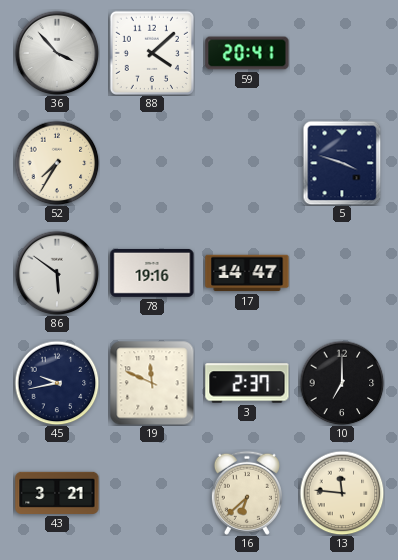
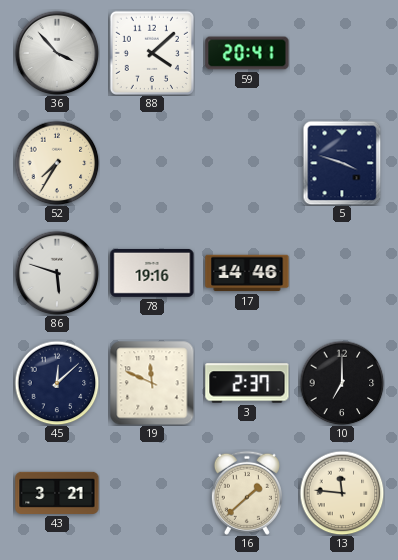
86: 5:51 -> 5:48
17: 14:47 -> 14:46
45: 9:43 -> 12:08
16: 6:38 -> 1:38
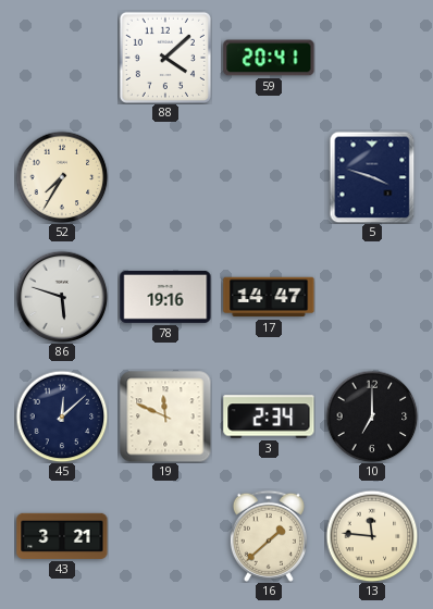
36: 3:53 -> none
17: 14:46 -> 14:47
3: 2:37 -> 2:34
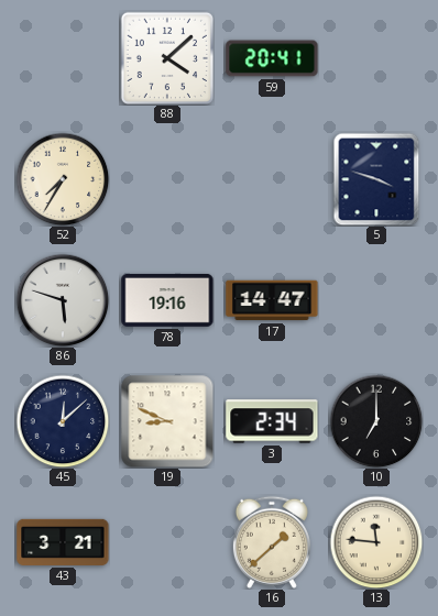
19: 11:49 -> 8:49
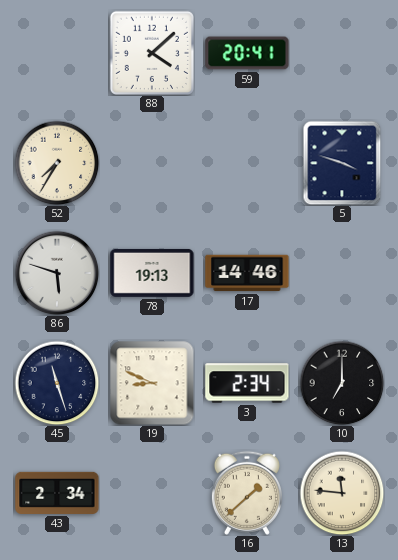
78: 19:16 -> 19:13
17: 14:47 -> 14:46
45: 12:08 -> 11:27
43: 3:21 -> 2:34
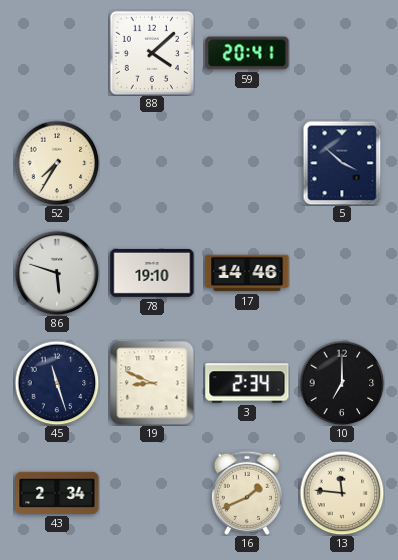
5: 3:48 -> 3:52
78: 19:13 -> 19:10
16: 1:38 -> 1:41
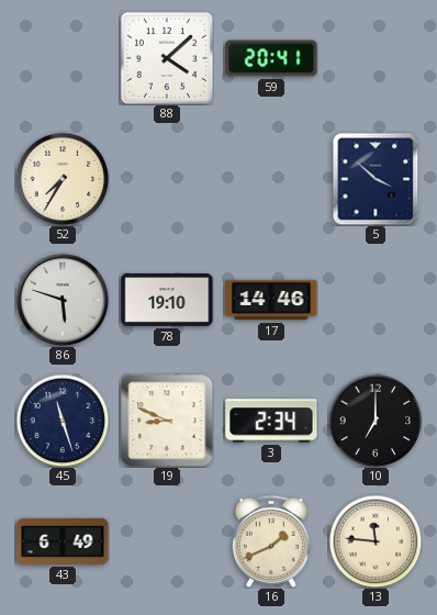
43: 2:34 -> 6:49
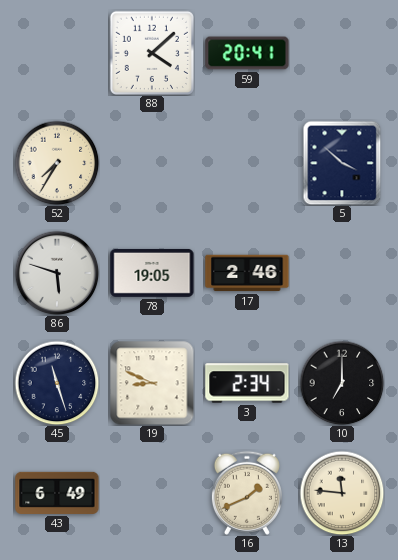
78: 19:10 -> 19:05
17: 14:46 -> 2:46
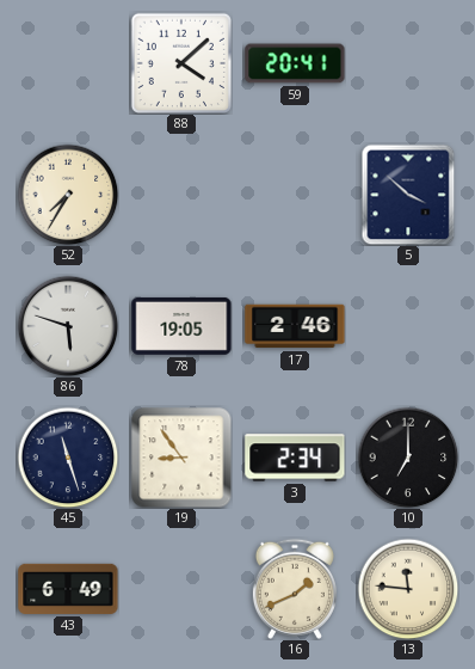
19: 8:49 -> 8:54
